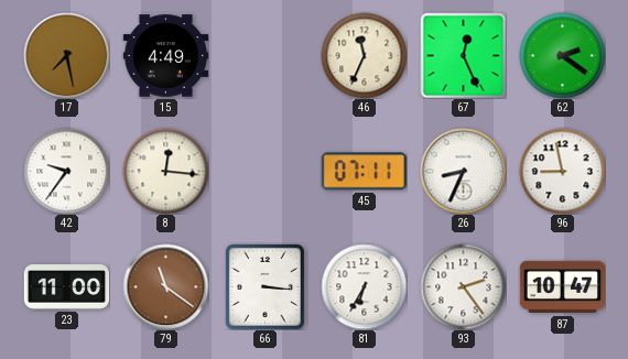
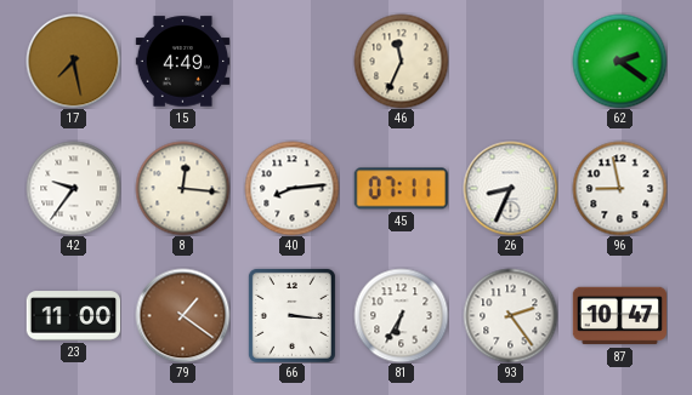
67: 12:26 -> none
40: none -> 8:14
79: 11:21 -> 1:21
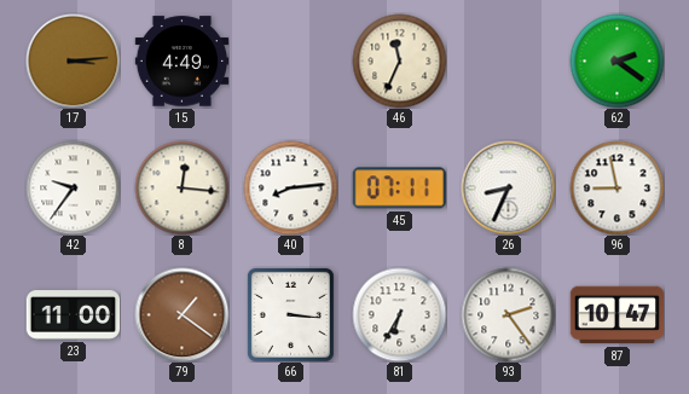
17: 7:28 -> 3:14
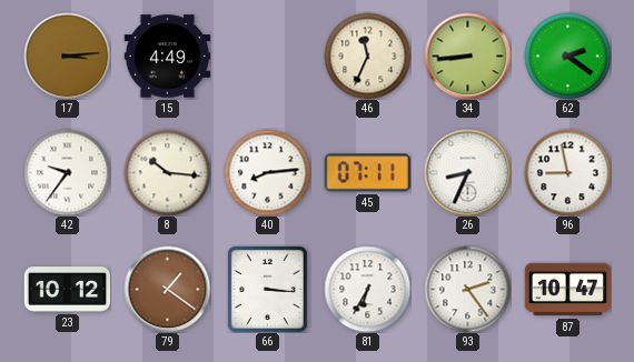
34: none -> 8:44
8: 12:16 -> 10:16
23: 11:00 -> 10:12
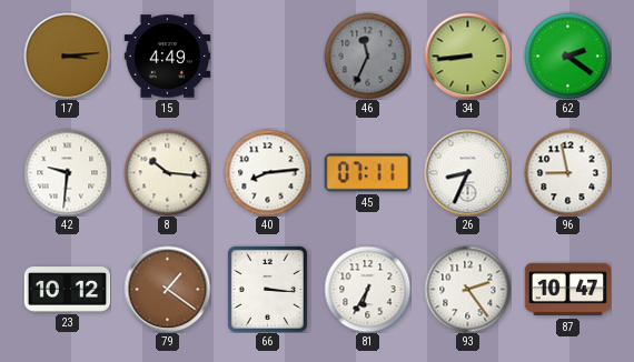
46 dial: cream -> grey
42: 9:36 -> 9:31
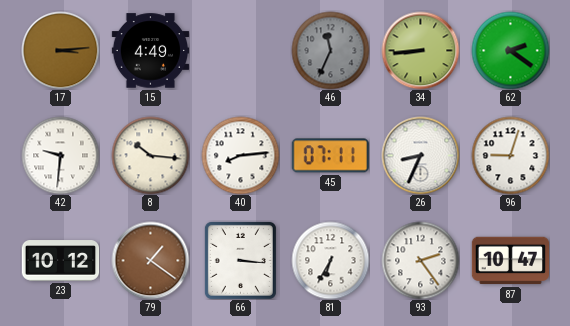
96: 8:58 -> 9:03
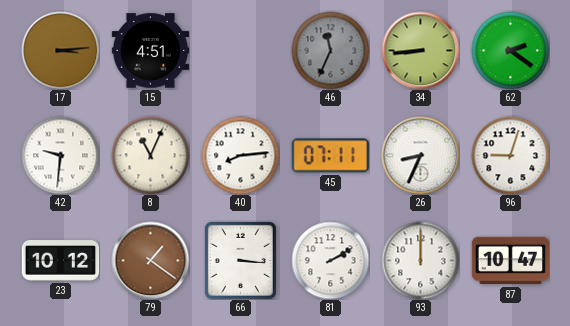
15: 4:49 -> 4:51
8: 10:16 -> 11:04
81: 6:35 -> 2:10
93: 2:24 -> 12:00
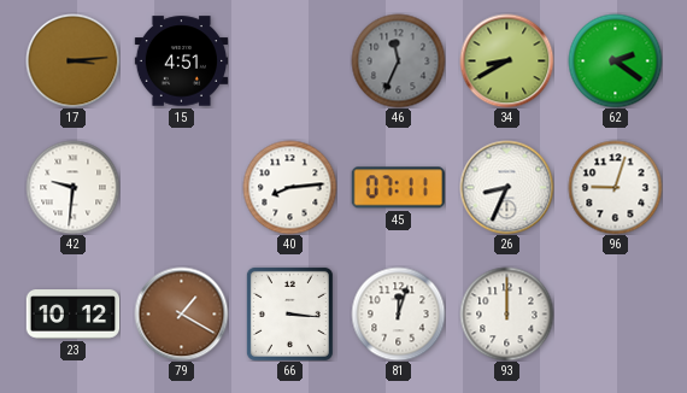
34: 8:44 -> 8:40
8: 11:04 -> none
79: 1:21 -> 1:20
81: 2:10 -> 12:03
87: 10:47 -> none
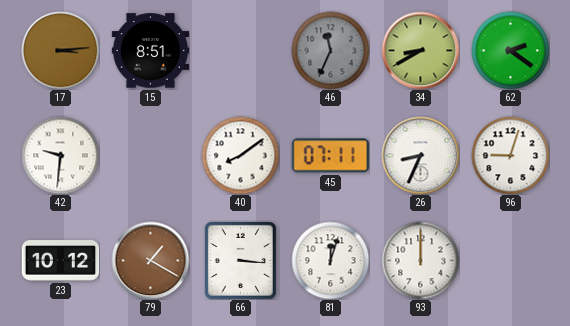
15: 4:51 -> 8:51
40: 8:14 -> 8:09
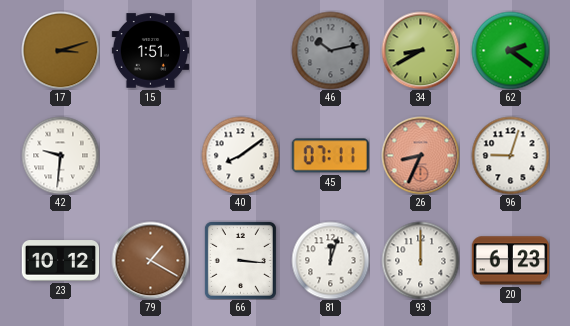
17: 3:14 -> 3:12
15: 8:51 -> 1:51
46: 11:34 -> 10:13
26 dial: white -> salmon
20: none -> 6:23
